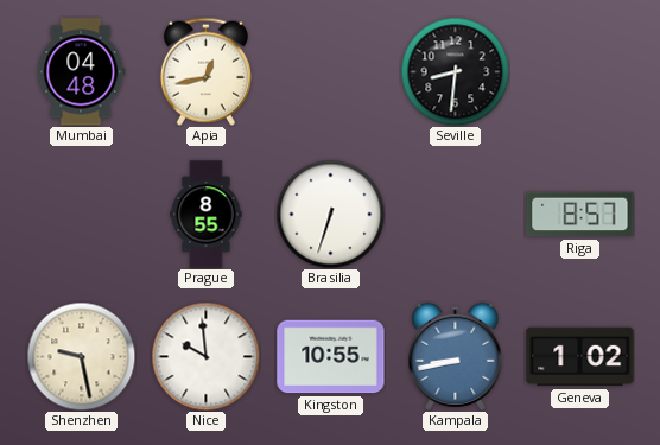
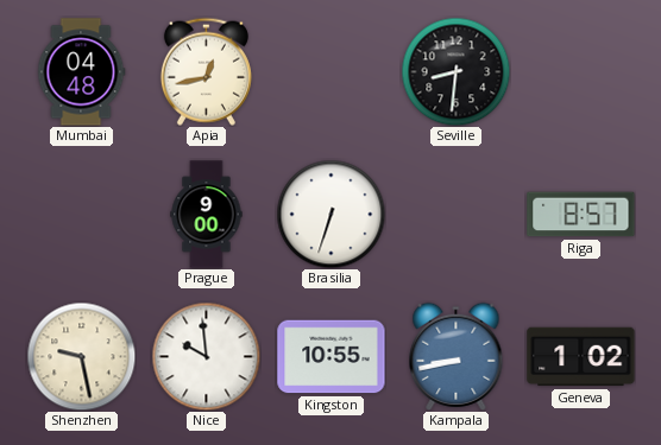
Prague: 8:55 -> 9:00
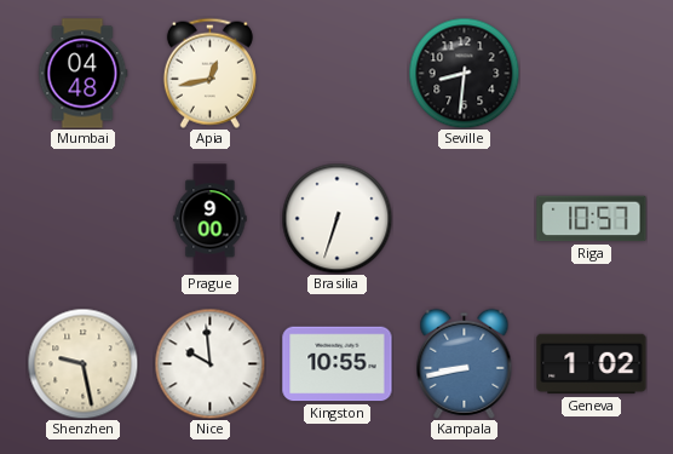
Riga: 8:57 -> 10:57
